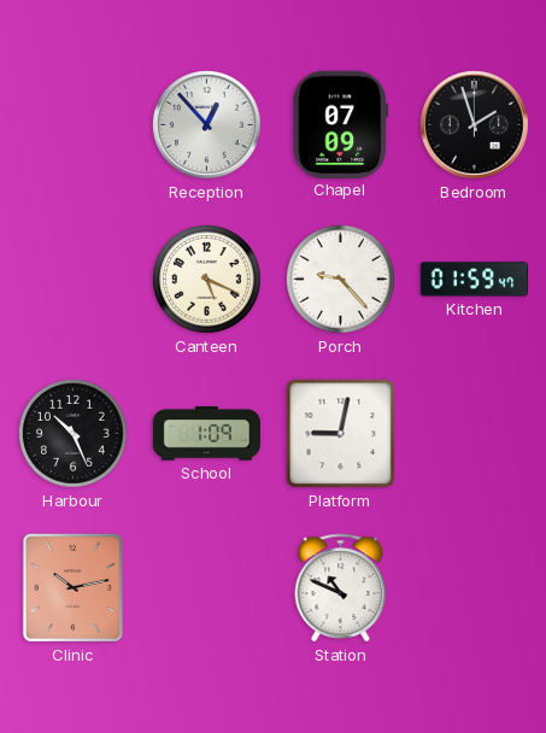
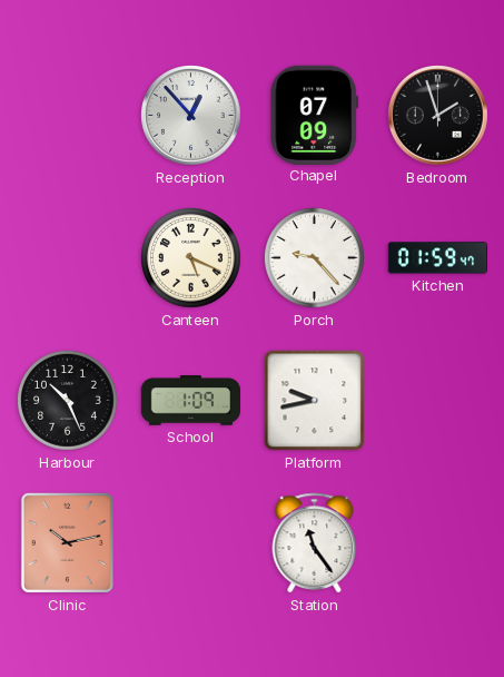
Platform: 9:02 -> 9:43
Station: 10:49 -> 11:24
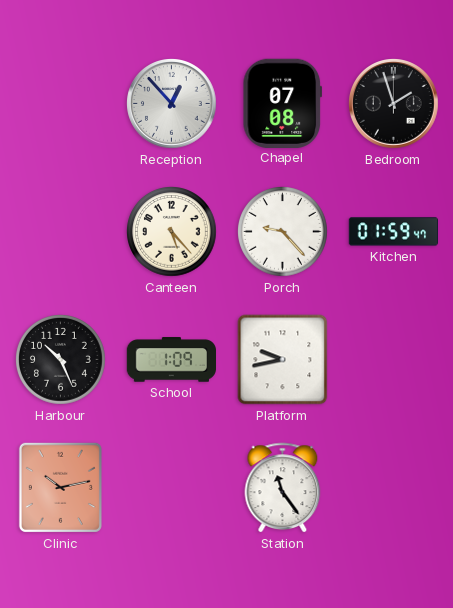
Chapel: 07:09 -> 07:08
Canteen: 5:19 -> 5:23
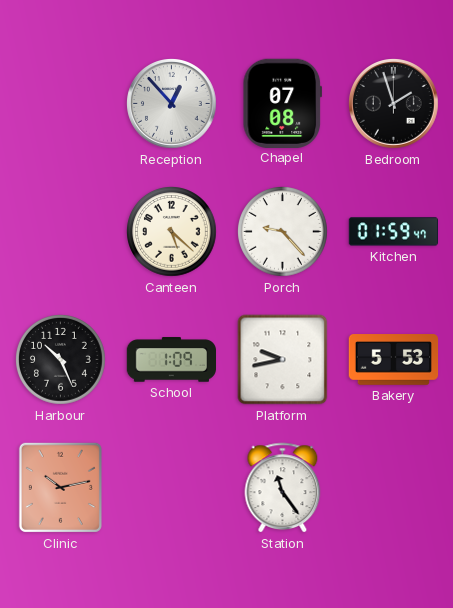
Canteen: 5:23 -> 5:22
Bakery: none -> 5:53
